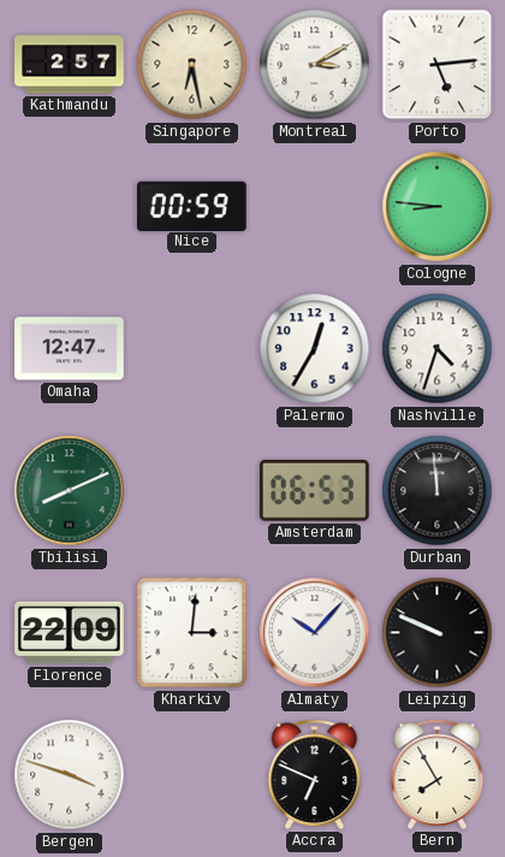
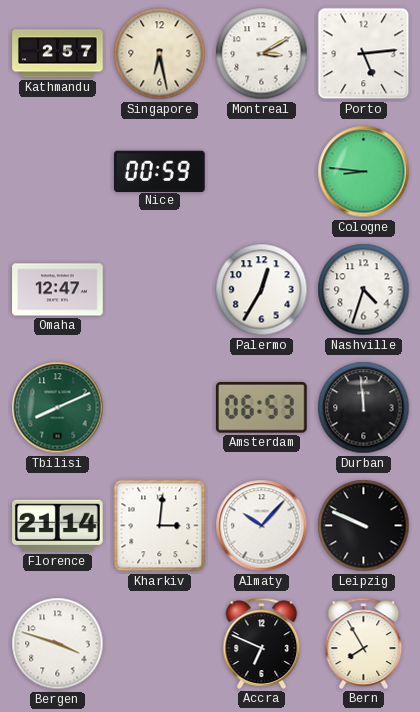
Florence: 22:09 -> 21:14
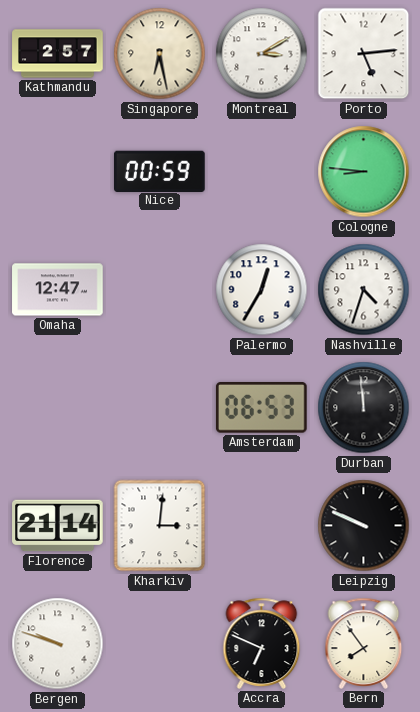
Tbilisi: 8:11 -> none
Almaty: 10:07 -> none
Bergen: 3:48 -> 9:48
Bern: 7:55 -> 7:54
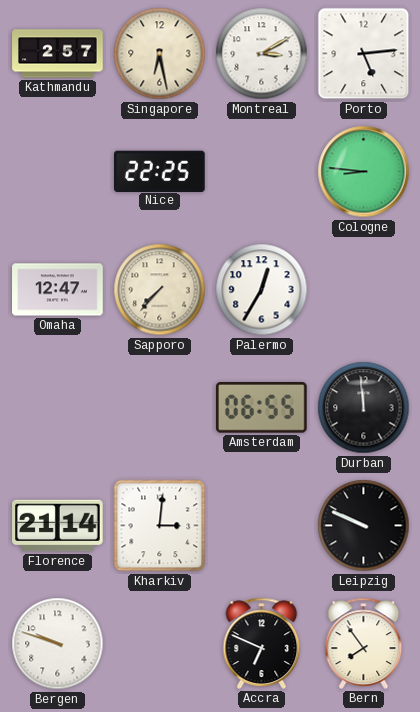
Nice: 00:59 -> 22:25
Sapporo: none -> 7:37
Nashville: 4:33 -> none
Amsterdam: 06:53 -> 06:55
